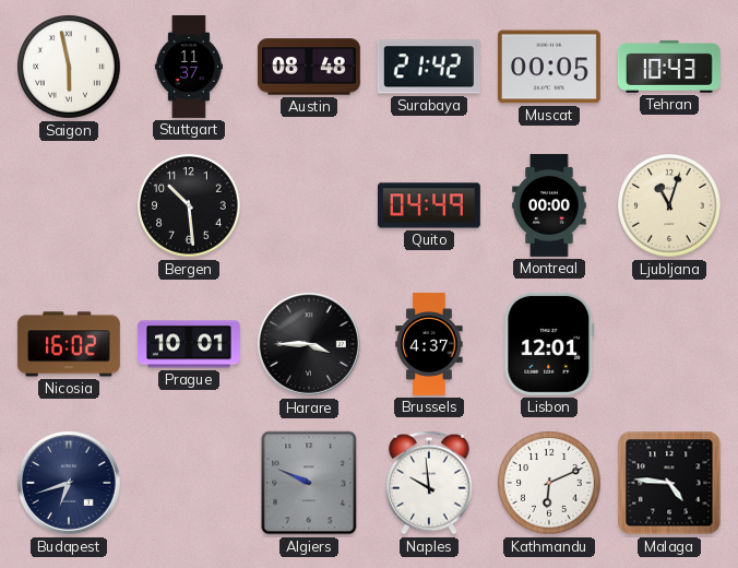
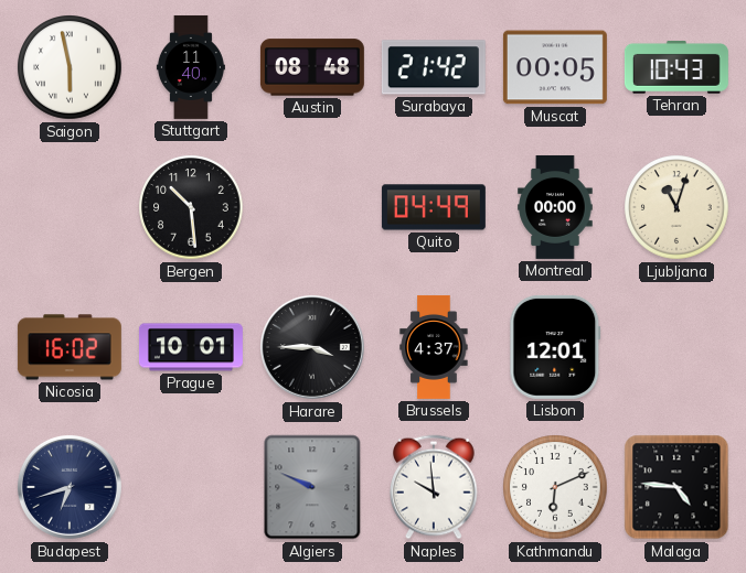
Stuttgart: 11:37 -> 11:40
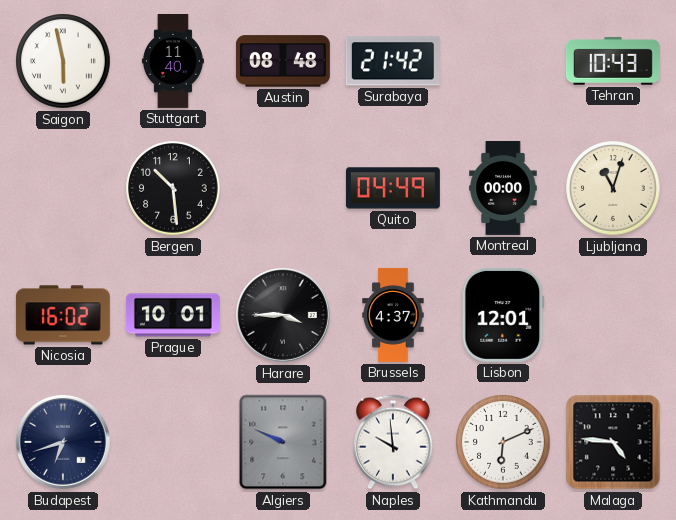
Muscat: 00:05 -> none
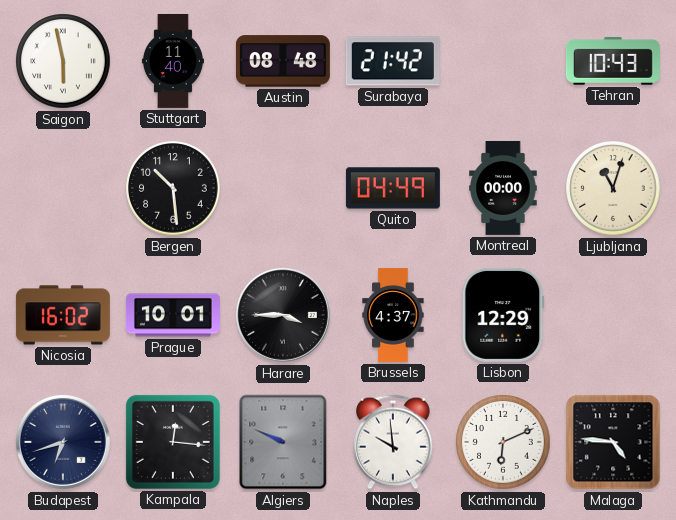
Lisbon: 12:01 -> 12:29
Kampala: none -> 12:16
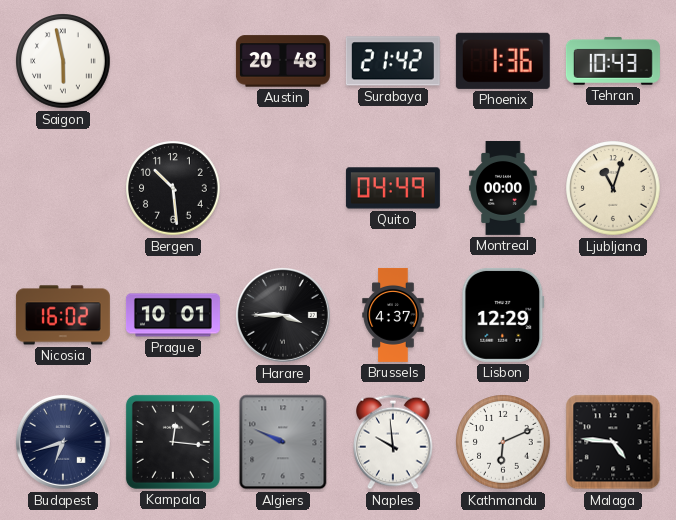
Stuttgart: 11:40 -> none
Austin: 08:48 -> 20:48
Phoenix: none -> 1:36
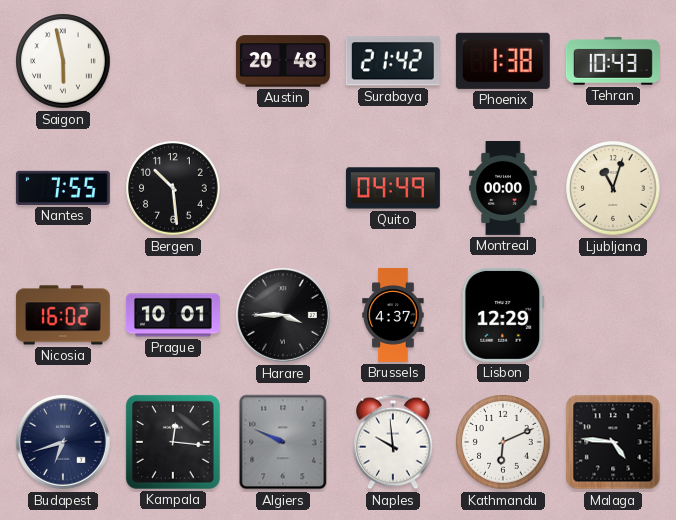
Phoenix: 1:36 -> 1:38
Nantes: none -> 7:55
